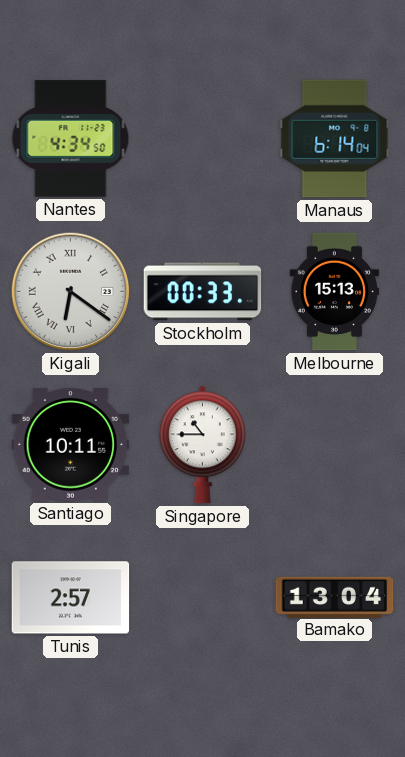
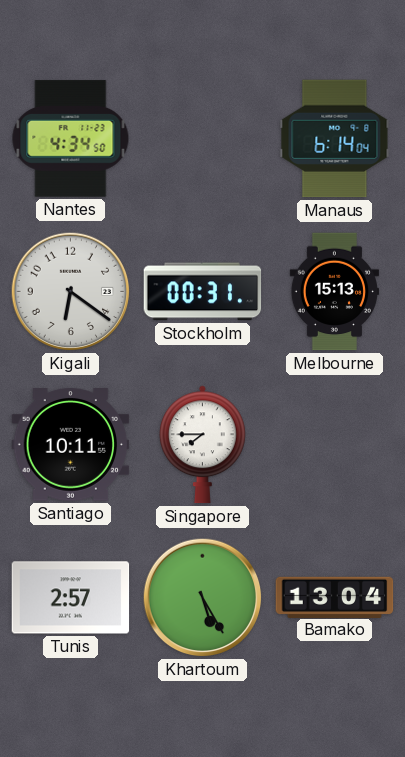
Kigali numerals: Roman -> Arabic
Stockholm: 00:33 -> 00:31
Singapore: 10:45 -> 7:45
Khartoum: none -> 5:25
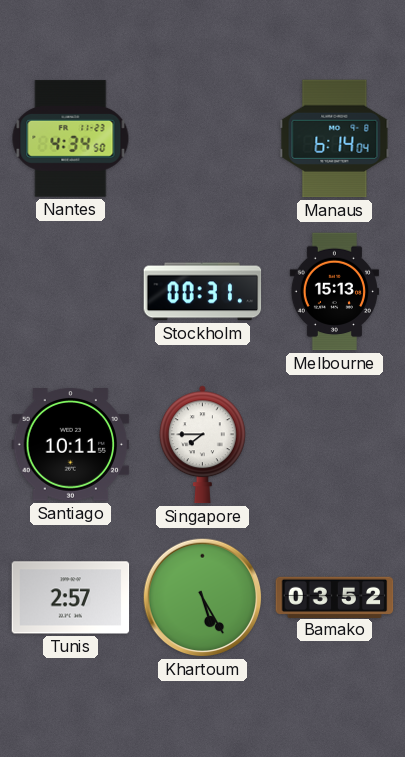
Kigali: 6:21 -> none
Bamako: 13:04 -> 03:52
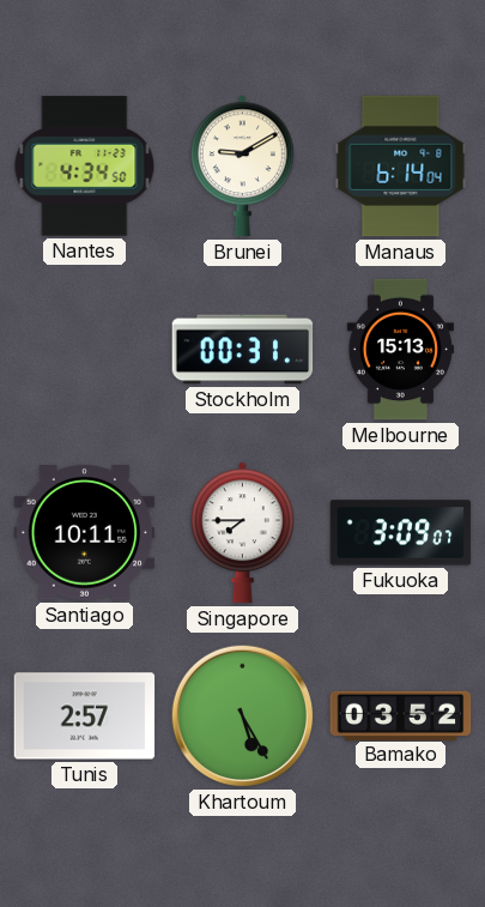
Brunei: none -> 9:10
Fukuoka: none -> 3:09
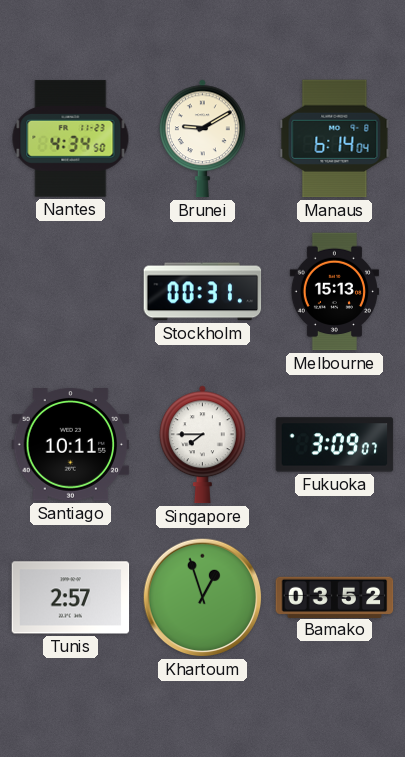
Khartoum: 5:25 -> 12:57
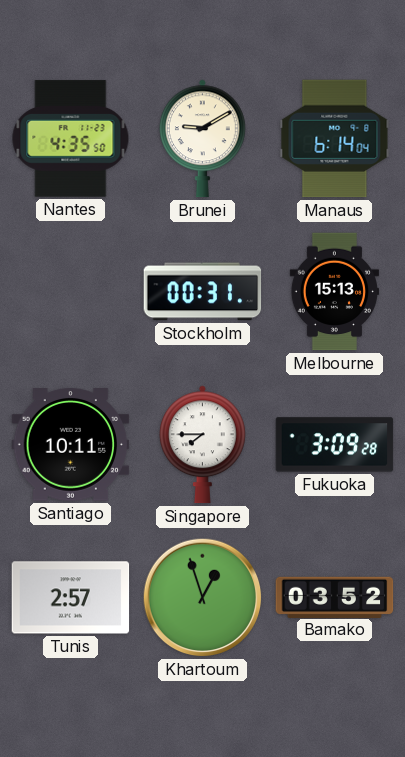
Nantes: 4:34 -> 4:35
Fukuoka: 3:09:07 -> 3:09:28
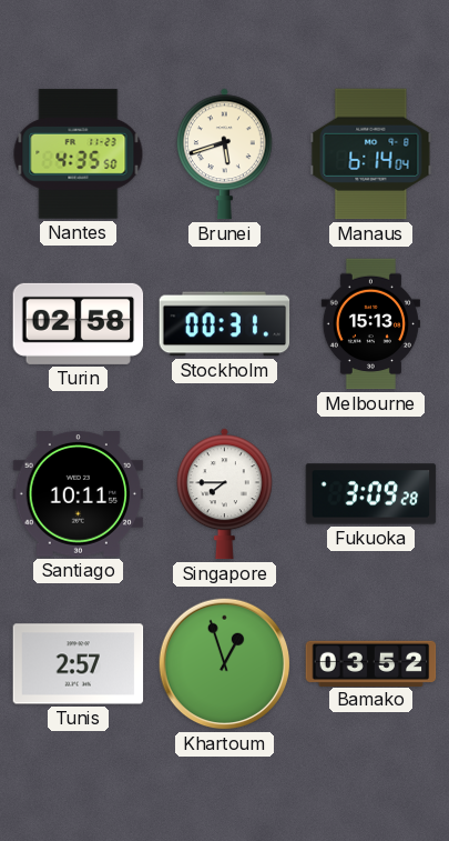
Brunei: 9:10 -> 5:42
Turin: none -> 02:58
